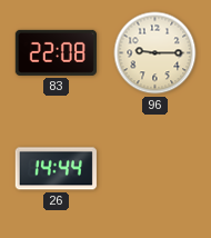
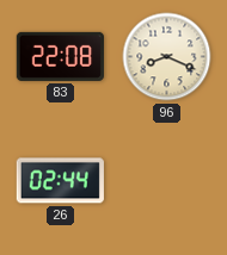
96: 9:15 -> 8:19
26: 14:44 -> 02:44
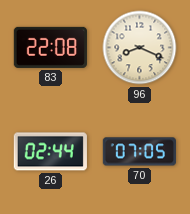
70: none -> 07:05
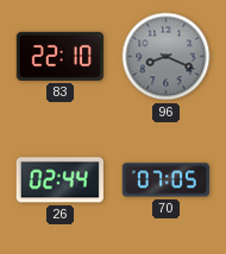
83: 22:08 -> 22:10
96 dial: cream -> grey
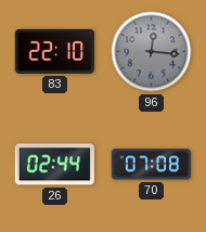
96: 8:19 -> 12:16
70: 07:05 -> 07:08
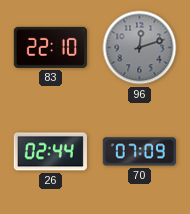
96: 12:16 -> 12:12
70: 07:08 -> 07:09
